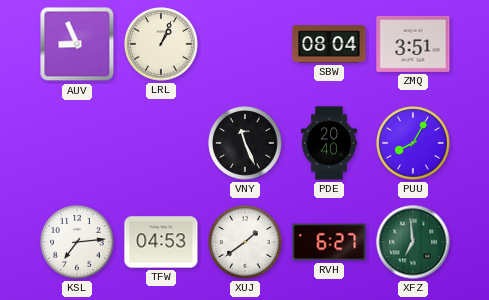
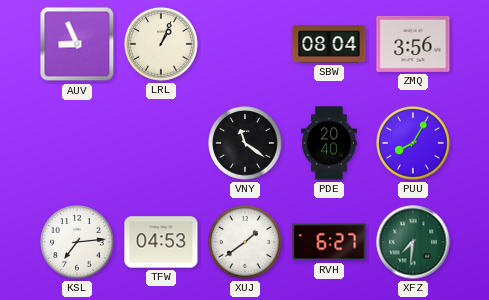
ZMQ: 3:51 -> 3:56
VNY: 11:26 -> 11:21
XFZ: 6:59 -> 7:31
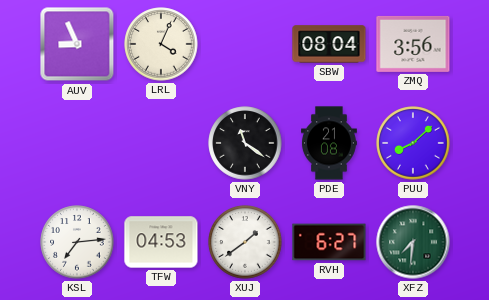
LRL: 1:04 -> 4:04
PDE: 20:40 -> 21:08
PUU: 8:05 -> 8:08
